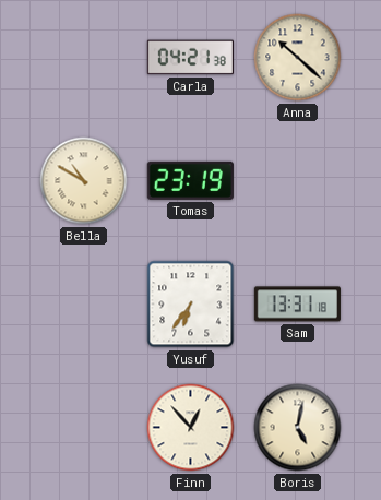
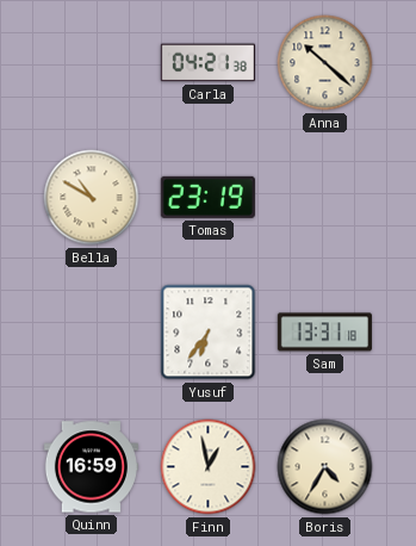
Quinn: none -> 16:59
Finn: 12:53 -> 12:58
Boris: 5:02 -> 4:35
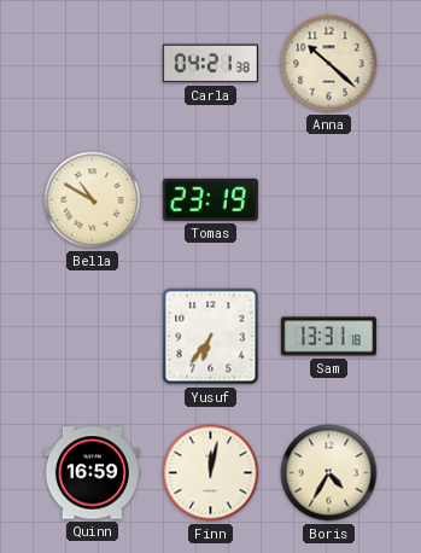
Finn: 12:58 -> 12:02
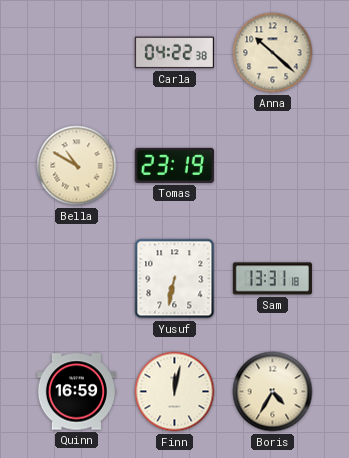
Carla: 04:21 -> 04:22
Yusuf: 6:36 -> 6:32
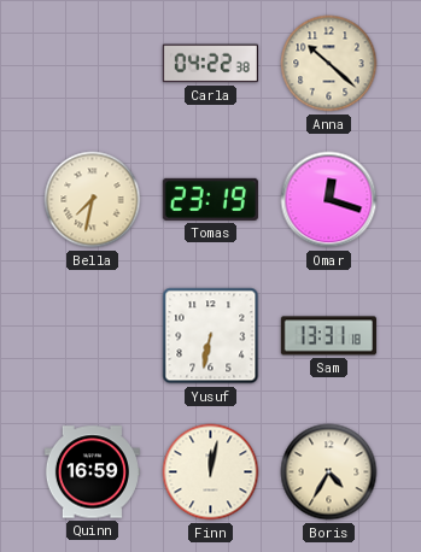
Bella: 10:50 -> 7:32
Omar: none -> 12:18
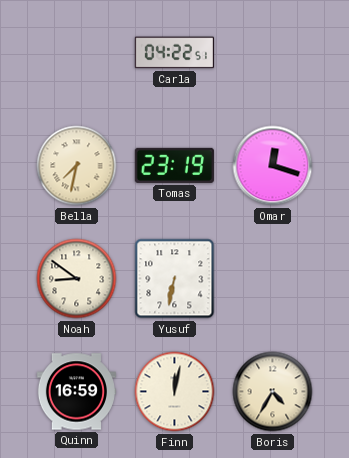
Carla: 04:22:38 -> 04:22:51
Anna: 10:22 -> none
Noah: none -> 8:51
Sam: 13:31 -> none
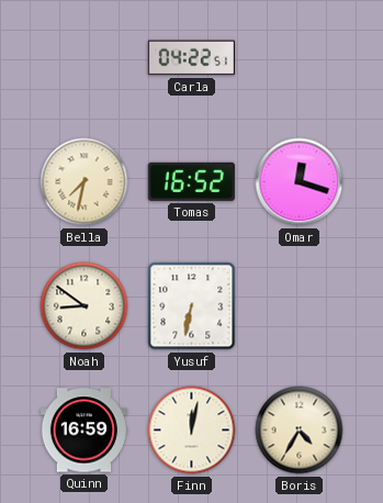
Tomas: 23:19 -> 16:52
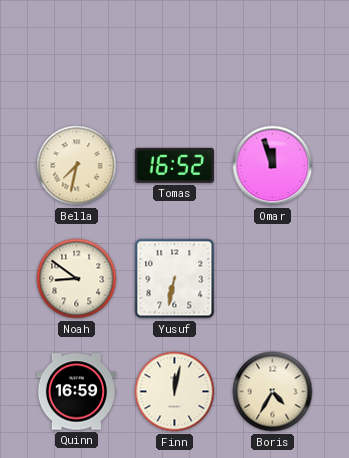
Carla: 04:22 -> none
Omar: 12:18 -> 11:57
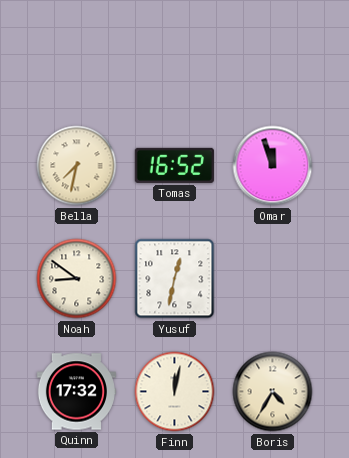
Yusuf: 6:32 -> 12:32
Quinn: 16:59 -> 17:32
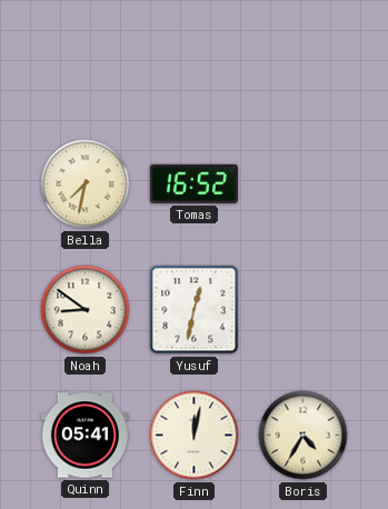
Omar: 11:57 -> none
Quinn: 17:32 -> 05:41
